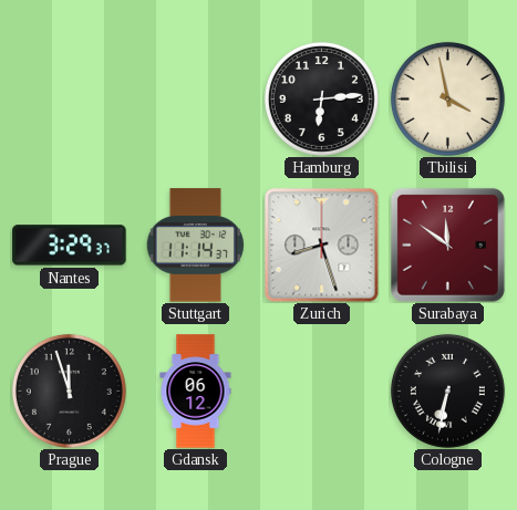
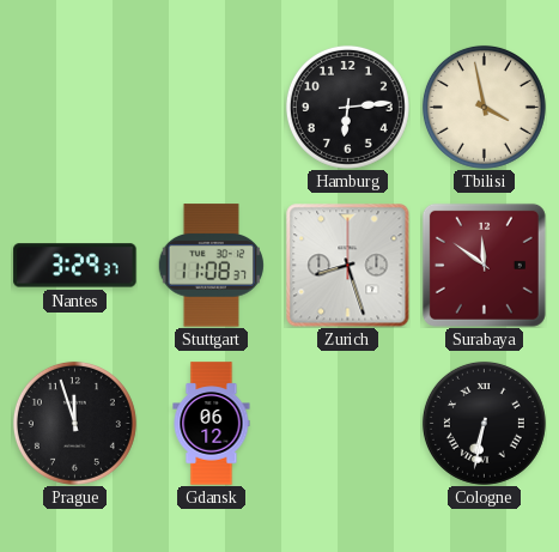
Stuttgart: 11:14 -> 11:08
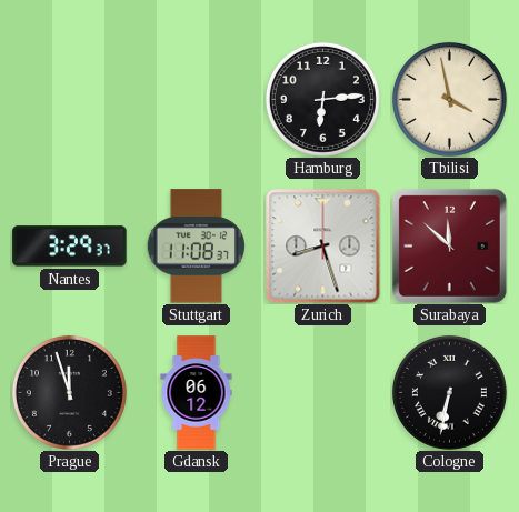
Surabaya: 11:51 -> 11:52
